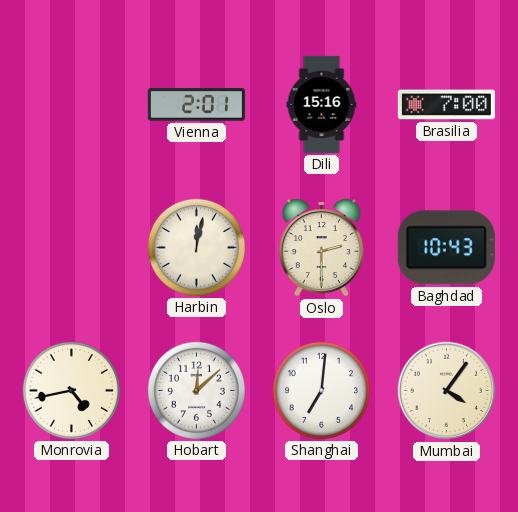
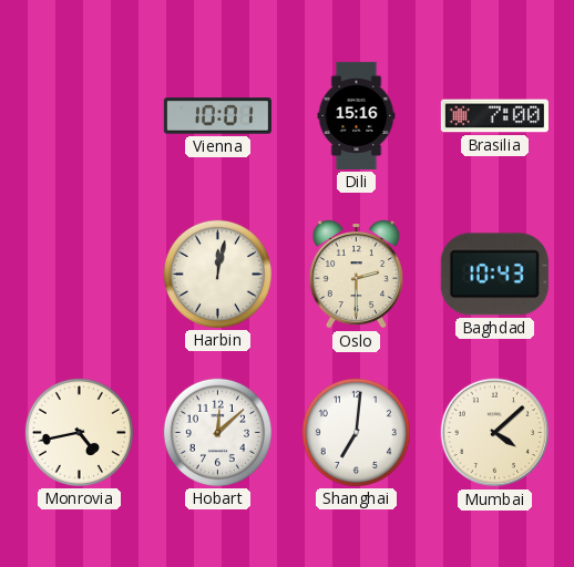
Vienna: 2:01 -> 10:01
Mumbai: 4:06 -> 4:08
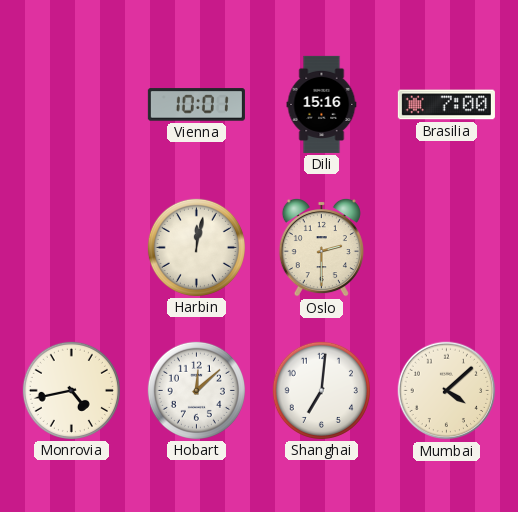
Baghdad: 10:43 -> none
